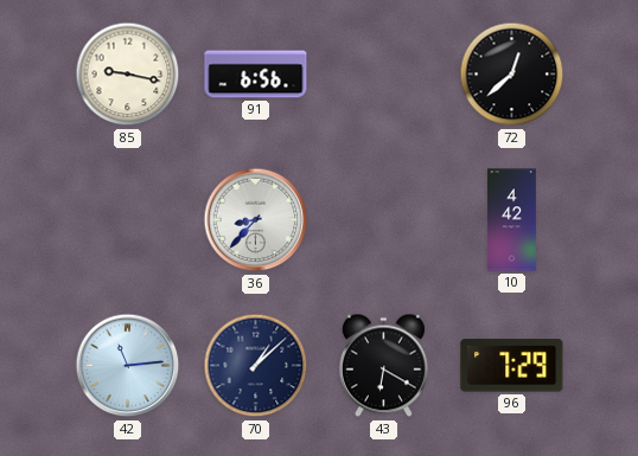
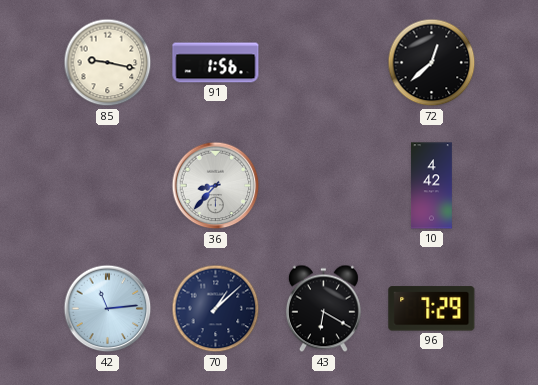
91: 6:56 -> 1:56
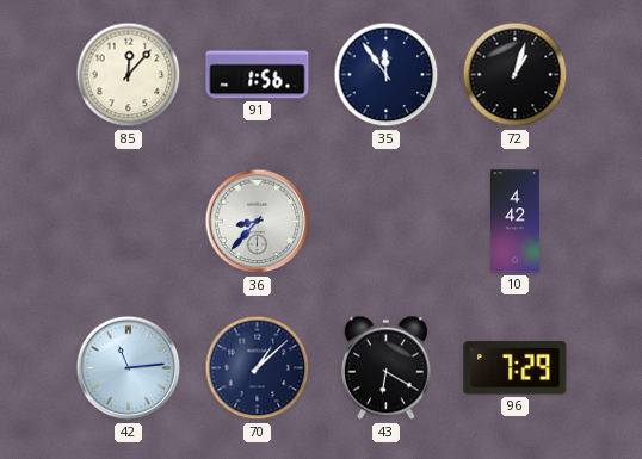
85: 9:17 -> 12:07
35: none -> 11:54
72: 12:38 -> 1:03
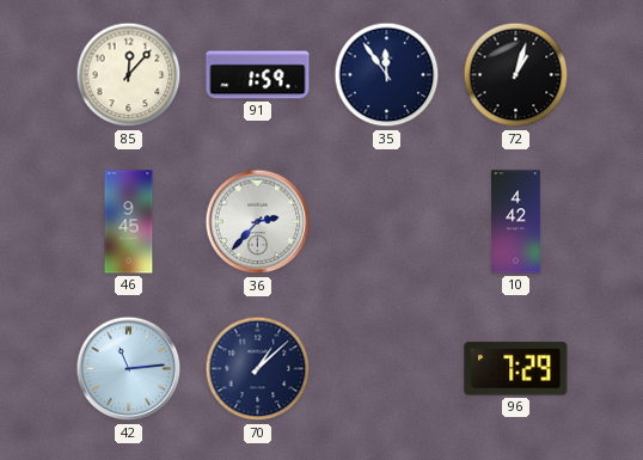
91: 1:56 -> 1:59
46: none -> 9:45
36: 8:37 -> 2:37
43: 6:20 -> none
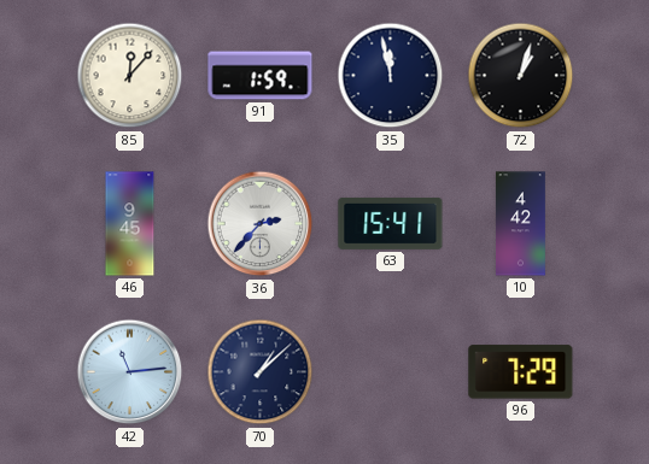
35: 11:54 -> 11:58
63: none -> 15:41
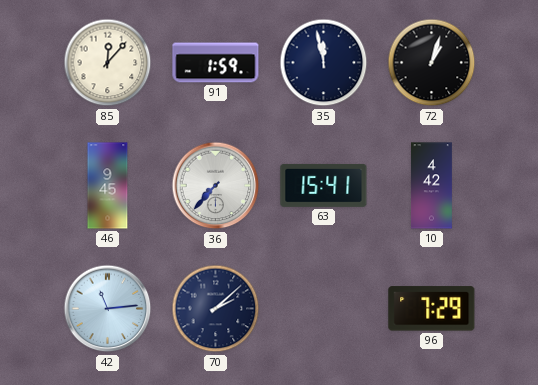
36: 2:37 -> 7:37
70: 1:08 -> 2:08
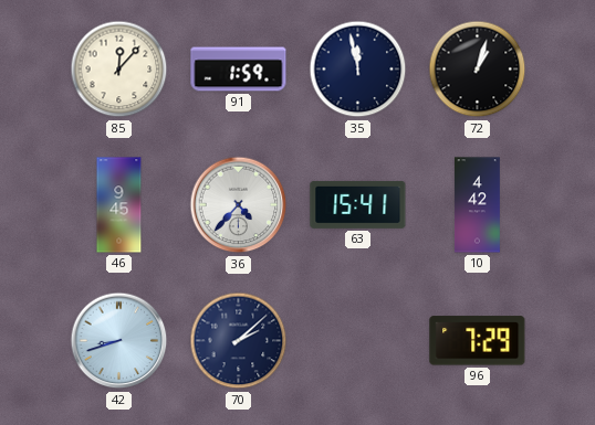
36: 7:37 -> 4:37
42: 11:14 -> 8:42
